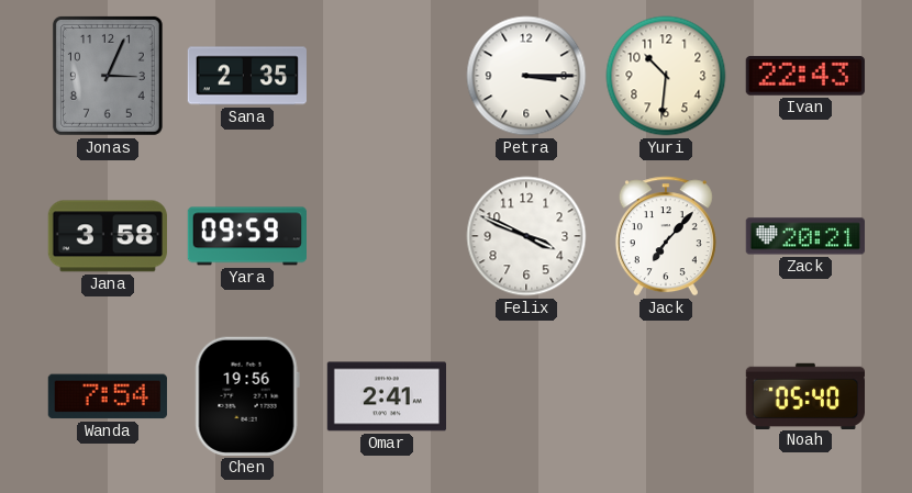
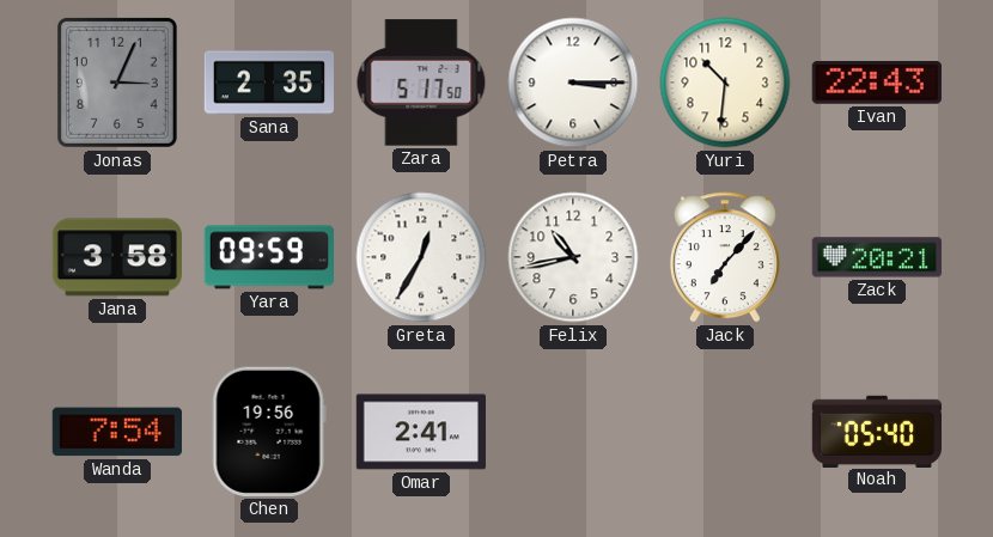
Zara: none -> 5:17
Greta: none -> 12:35
Felix: 3:49 -> 10:43
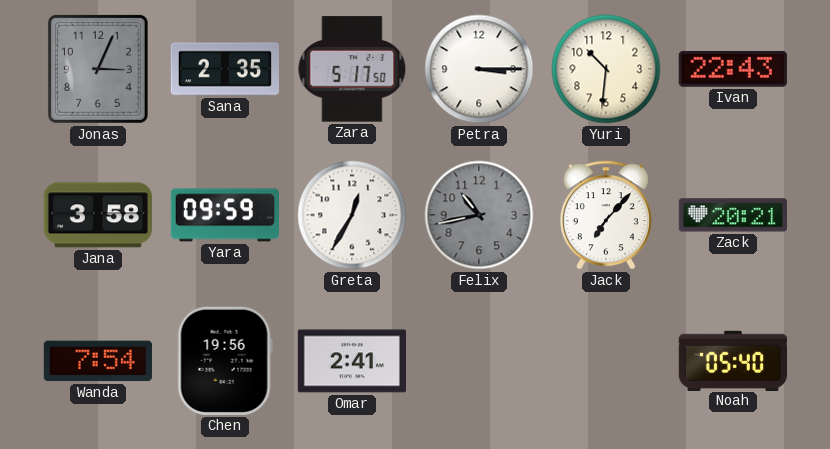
Felix dial: white -> grey
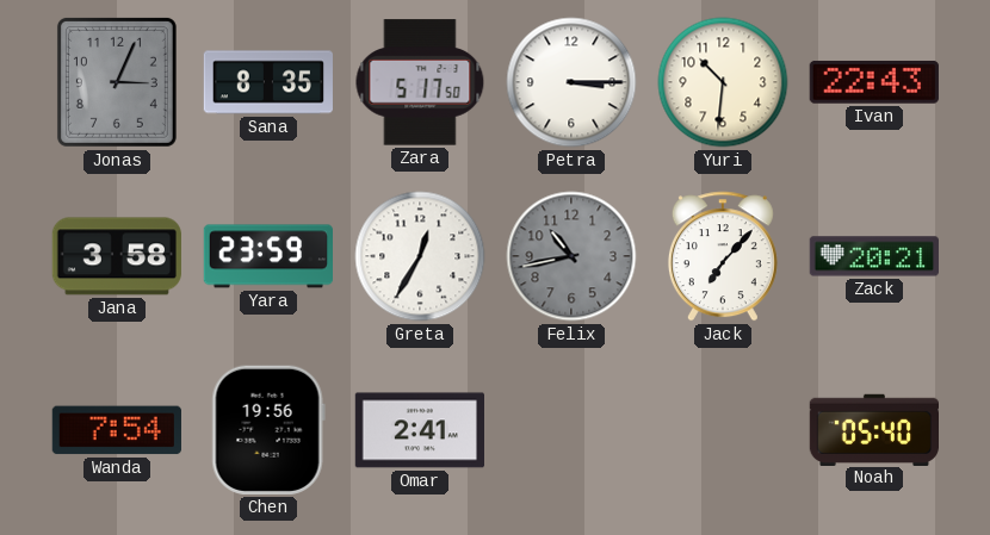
Sana: 2:35 -> 8:35
Yara: 09:59 -> 23:59
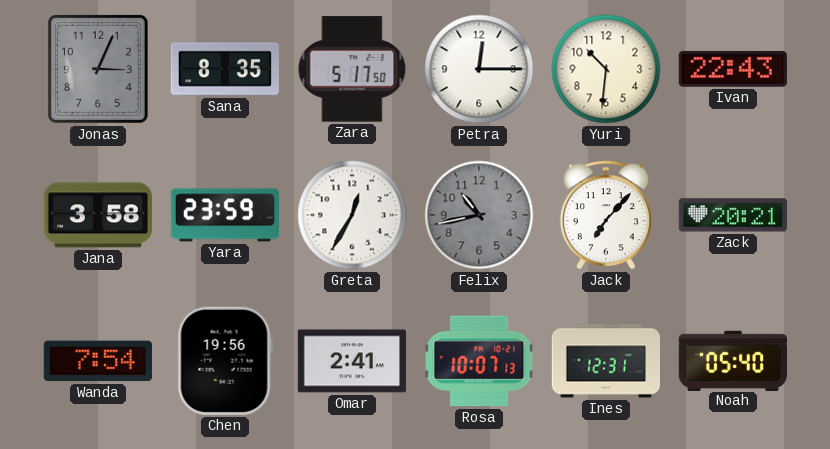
Petra: 3:15 -> 12:15
Rosa: none -> 10:07
Ines: none -> 12:31
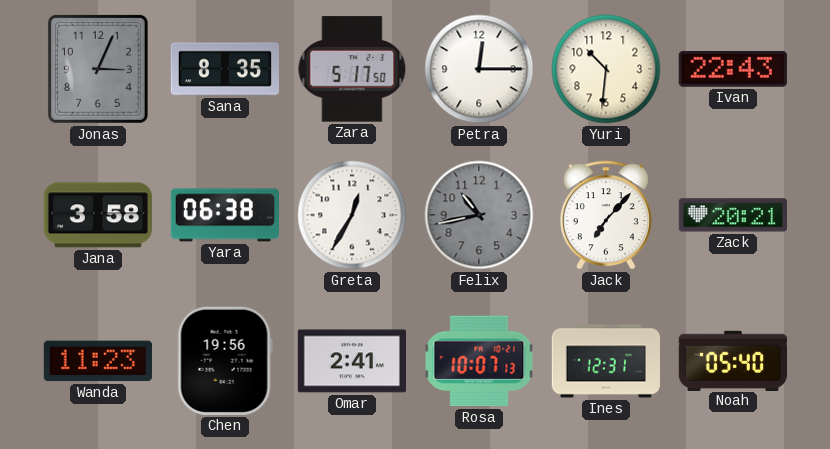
Yara: 23:59 -> 06:38
Wanda: 7:54 -> 11:23
